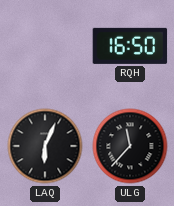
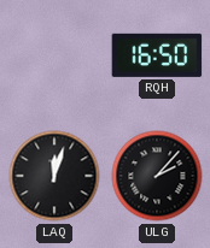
LAQ: 6:04 -> 12:03
ULG: 11:37 -> 2:07
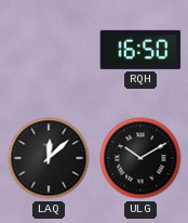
LAQ: 12:03 -> 12:08
ULG: 2:07 -> 10:10
